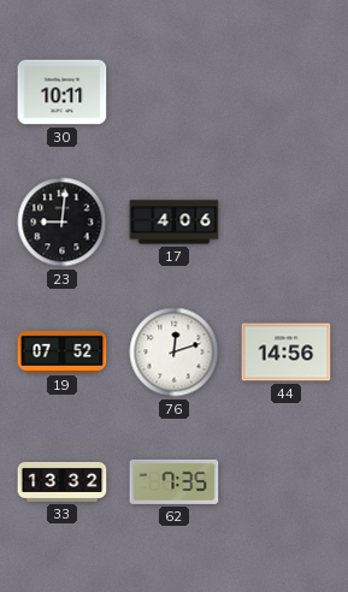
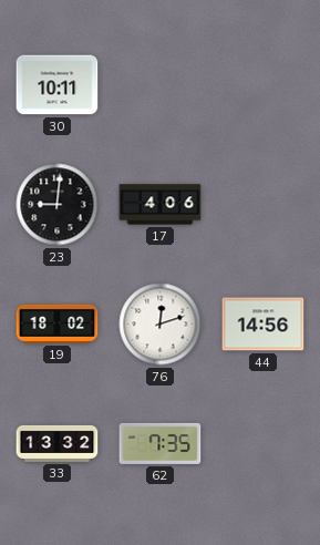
19: 07:52 -> 18:02
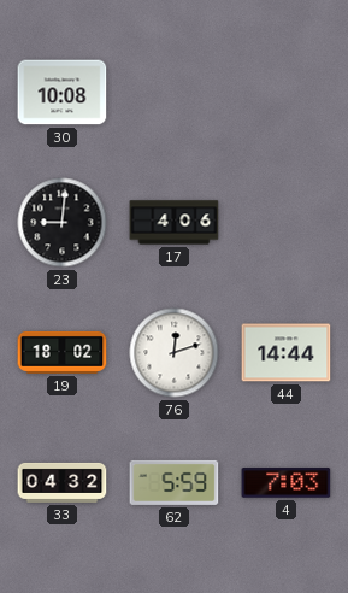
30: 10:11 -> 10:08
44: 14:56 -> 14:44
33: 13:32 -> 04:32
62: 7:35 -> 5:59
4: none -> 7:03
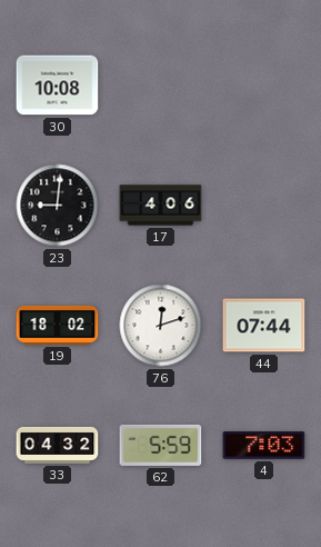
44: 14:44 -> 07:44
